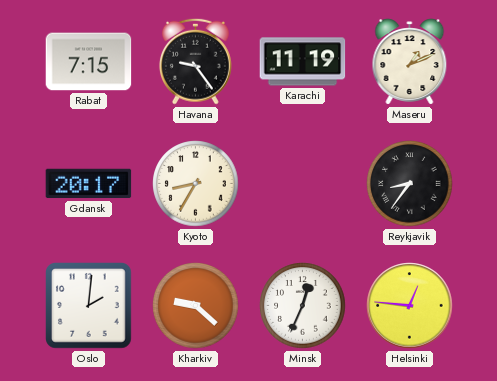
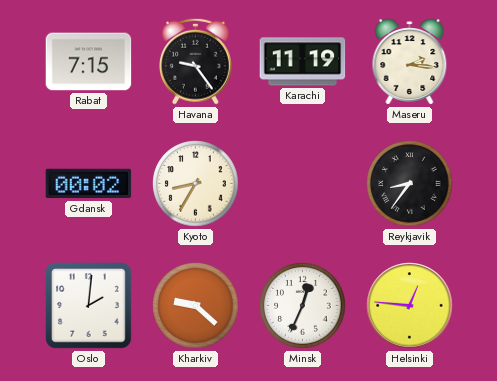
Maseru: 1:11 -> 2:16
Gdansk: 20:17 -> 00:02
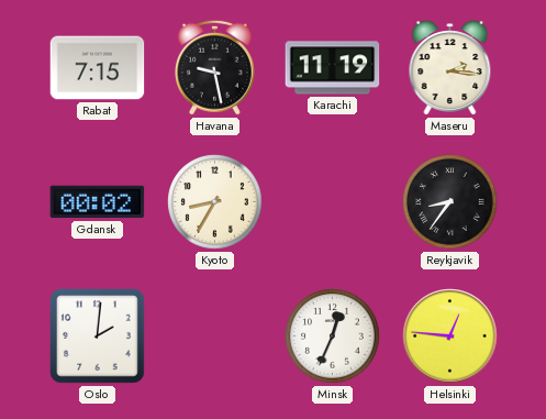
Havana: 9:24 -> 9:28
Kharkiv: 9:22 -> none
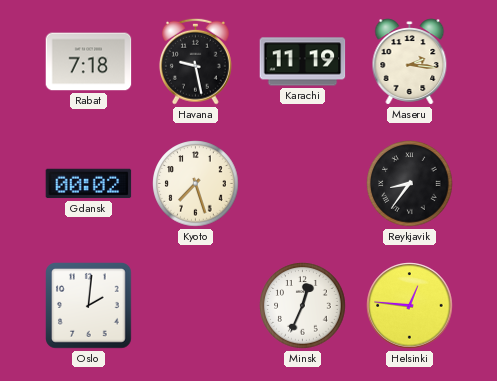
Rabat: 7:15 -> 7:18
Kyoto: 8:35 -> 7:27
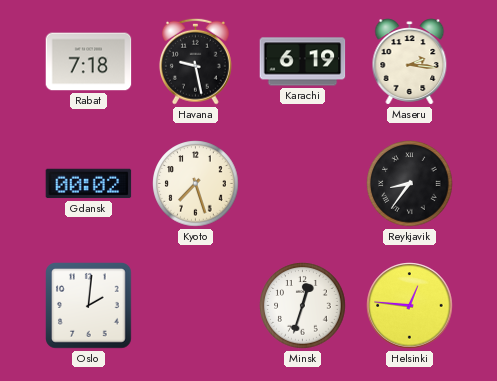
Karachi: 11:19 -> 6:19
Minsk: 12:34 -> 12:33
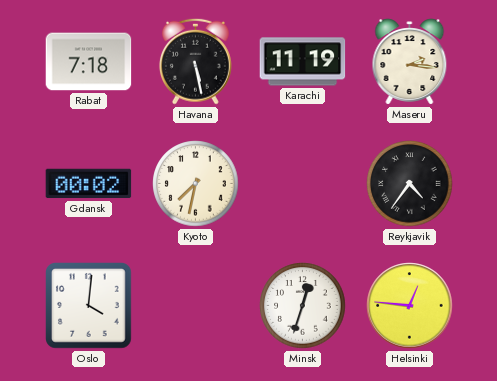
Havana: 9:28 -> 5:28
Karachi: 6:19 -> 11:19
Kyoto: 7:27 -> 7:32
Reykjavik: 8:36 -> 4:36
Oslo: 2:01 -> 4:01
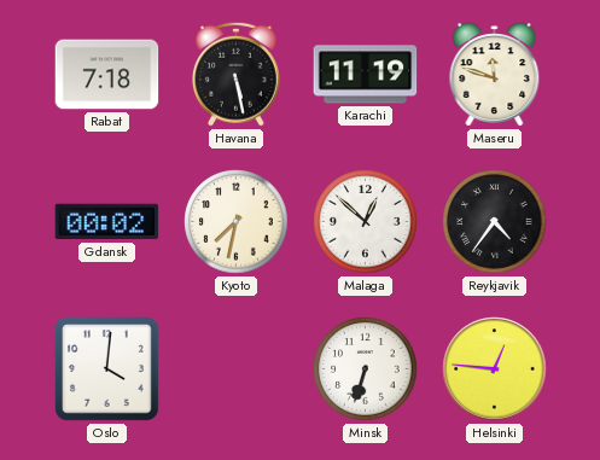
Maseru: 2:16 -> 11:48
Malaga: none -> 12:52
Minsk: 12:33 -> 6:33
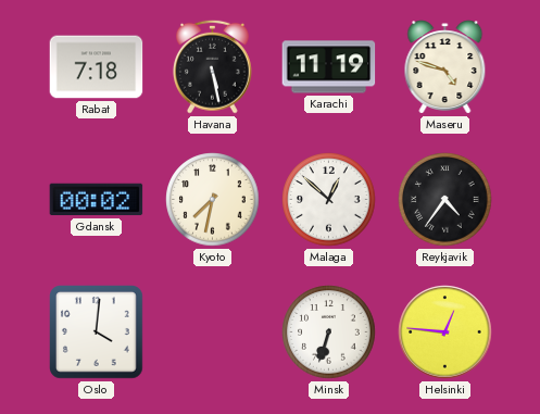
Maseru: 11:48 -> 4:48
